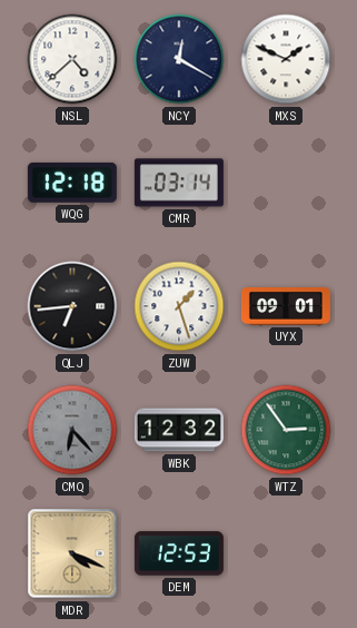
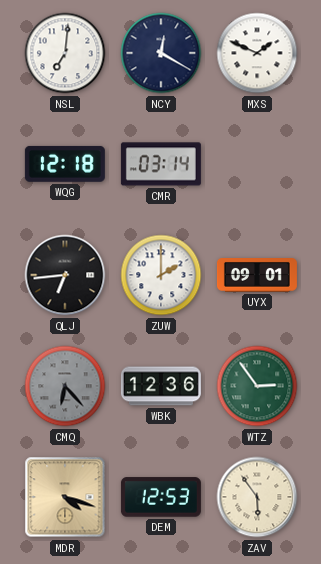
NSL: 4:38 -> 7:01
ZUW: 1:27 -> 2:00
WBK: 12:32 -> 12:36
MDR: 4:19 -> 4:18
ZAV: none -> 5:54
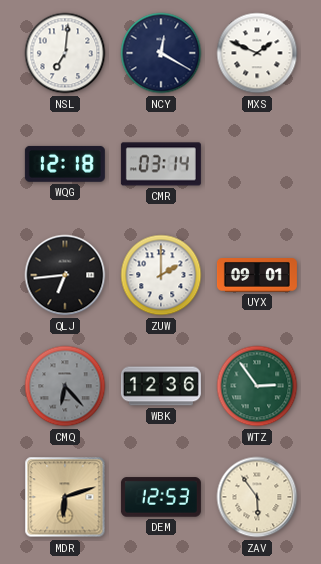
MDR: 4:18 -> 6:12
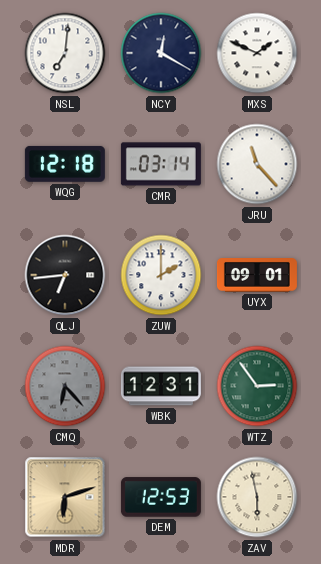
JRU: none -> 11:23
WBK: 12:36 -> 12:31
ZAV: 5:54 -> 5:58
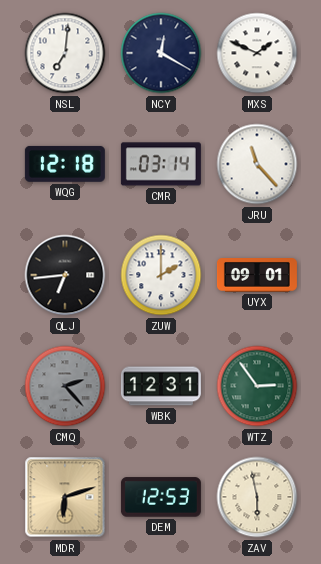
CMQ: 6:23 -> 2:23
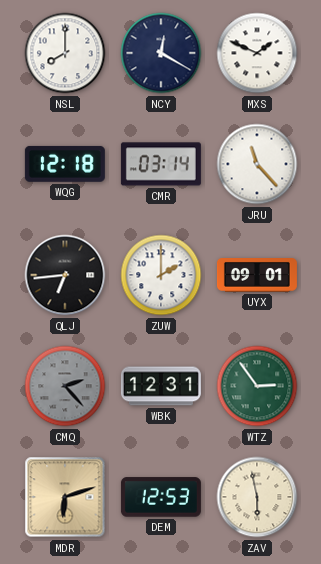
NSL: 7:01 -> 8:00
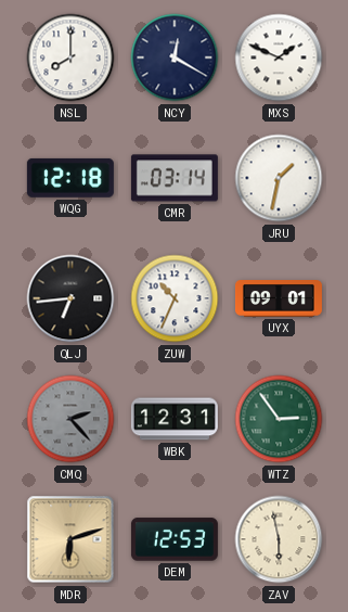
JRU: 11:23 -> 1:32
ZUW: 2:00 -> 10:34
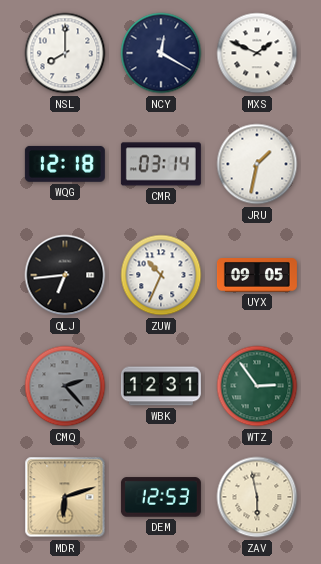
UYX: 09:01 -> 09:05
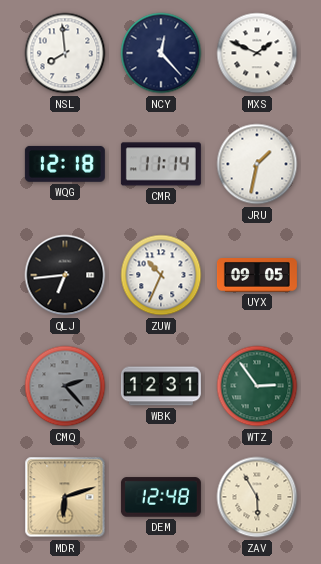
NSL: 8:00 -> 7:59
NCY: 12:20 -> 12:23
CMR: 03:14 -> 11:14
DEM: 12:53 -> 12:48
ZAV: 5:58 -> 5:55
